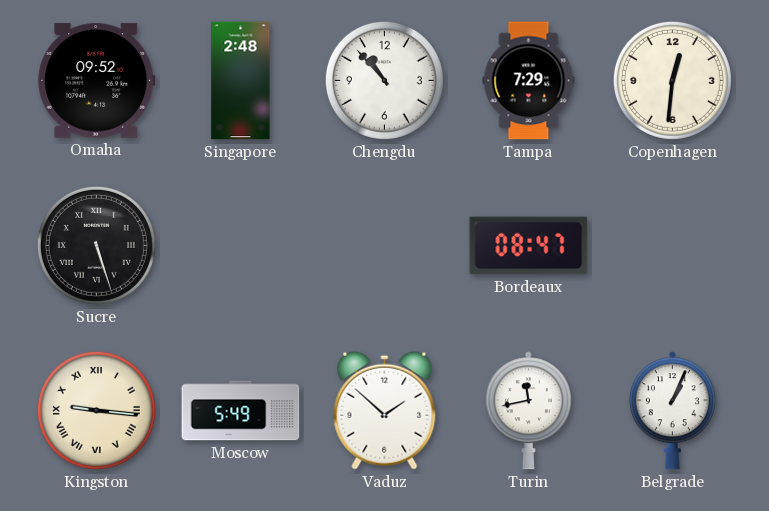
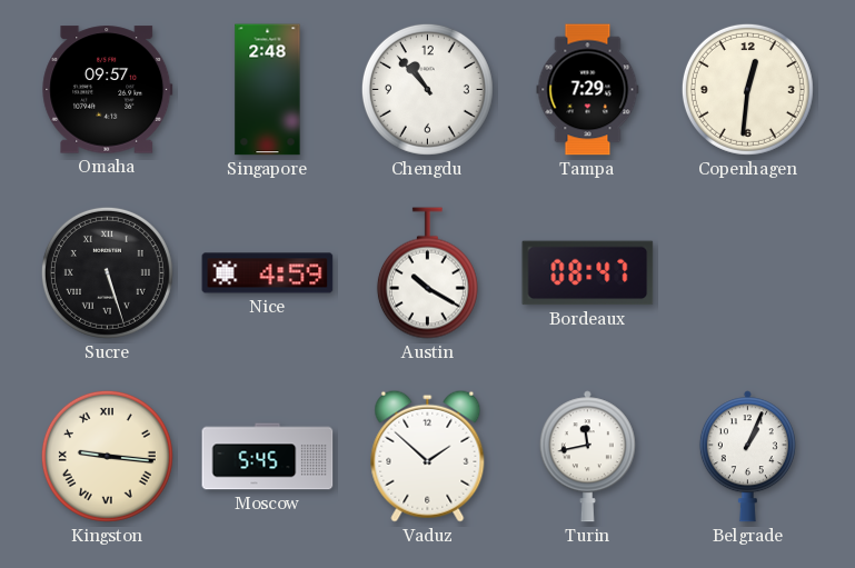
Omaha: 09:52 -> 09:57
Nice: none -> 4:59
Austin: none -> 10:20
Moscow: 5:49 -> 5:45
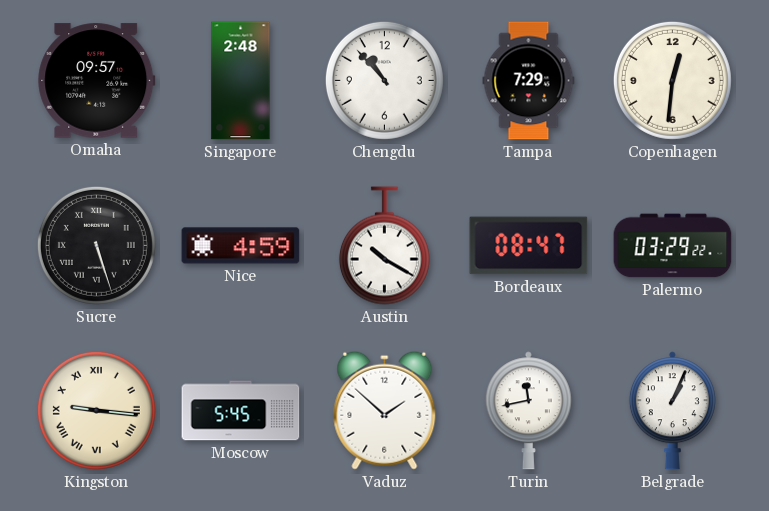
Palermo: none -> 03:29
